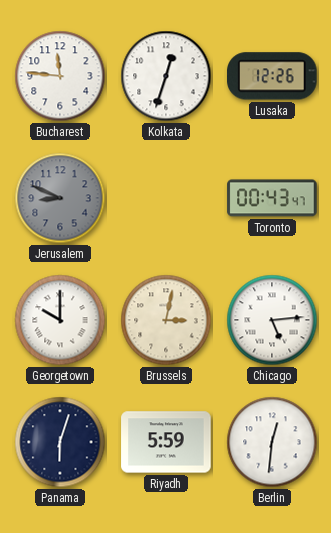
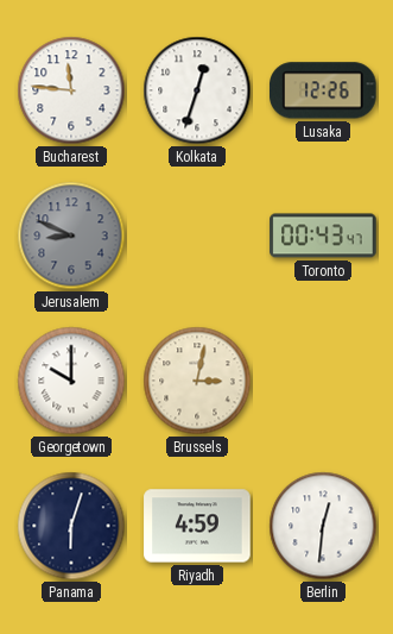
Chicago: 5:14 -> none
Riyadh: 5:59 -> 4:59
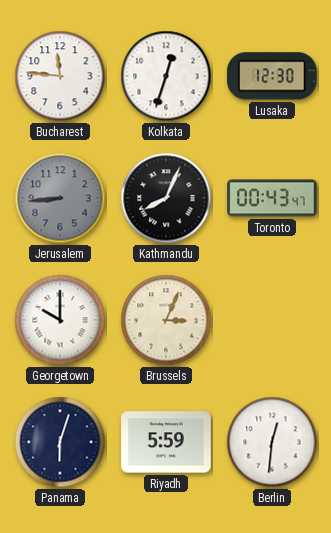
Lusaka: 12:26 -> 12:30
Jerusalem: 8:49 -> 8:44
Kathmandu: none -> 8:04
Brussels: 3:02 -> 3:04
Riyadh: 4:59 -> 5:59
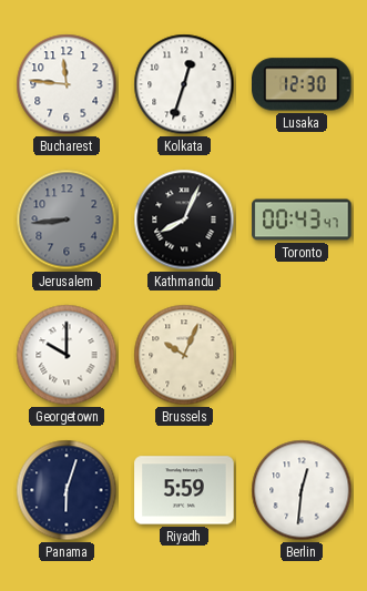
Brussels: 3:04 -> 10:04
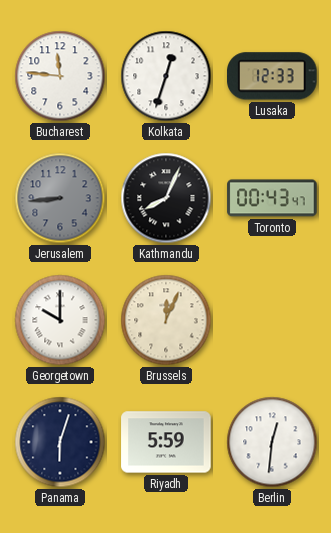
Lusaka: 12:30 -> 12:33
Brussels: 10:04 -> 12:04
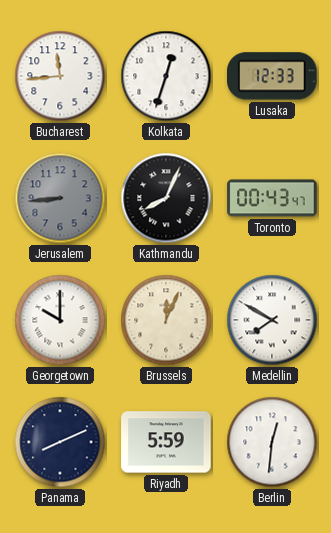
Bucharest: 11:46 -> 11:44
Medellin: none -> 7:50
Panama: 6:03 -> 8:11
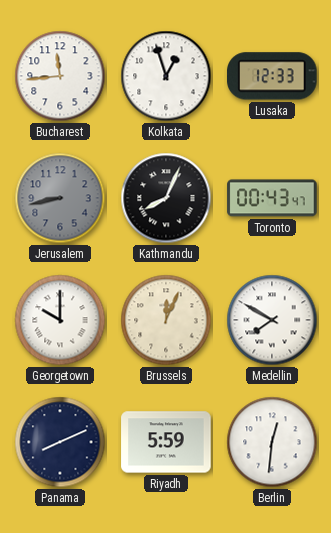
Kolkata: 12:33 -> 12:57
Jerusalem: 8:44 -> 8:43
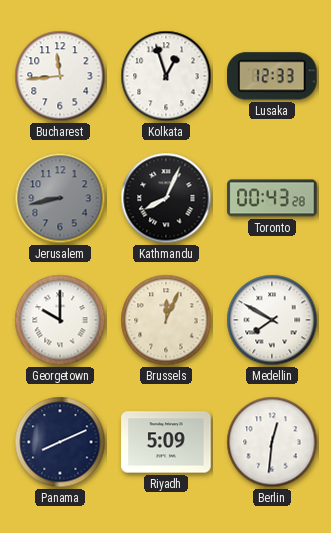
Toronto: 00:43:47 -> 00:43:28
Riyadh: 5:59 -> 5:09
